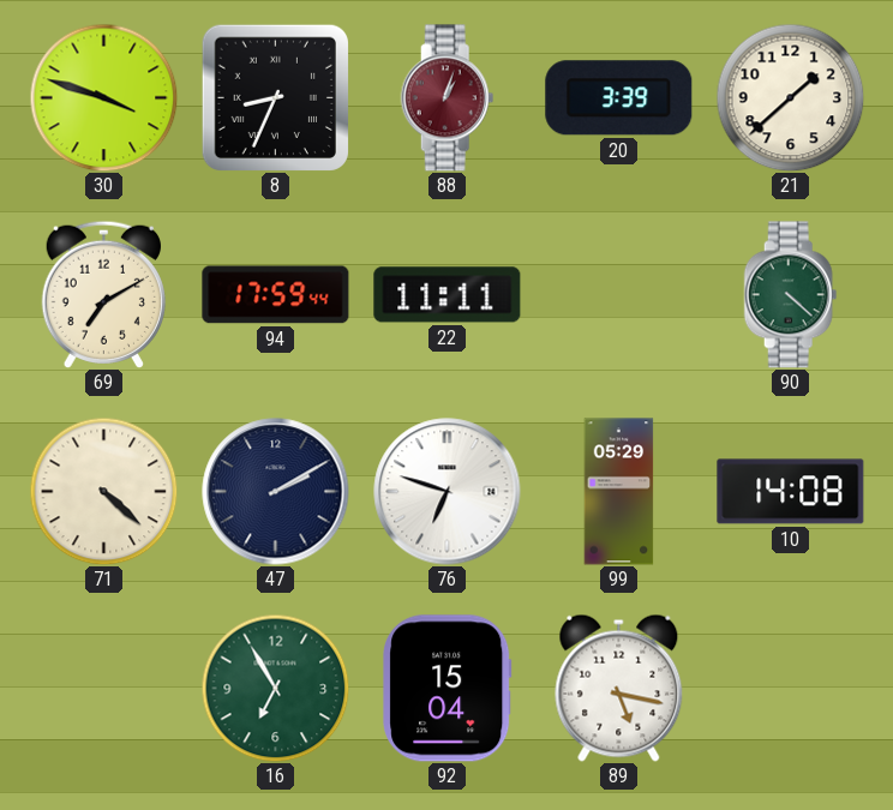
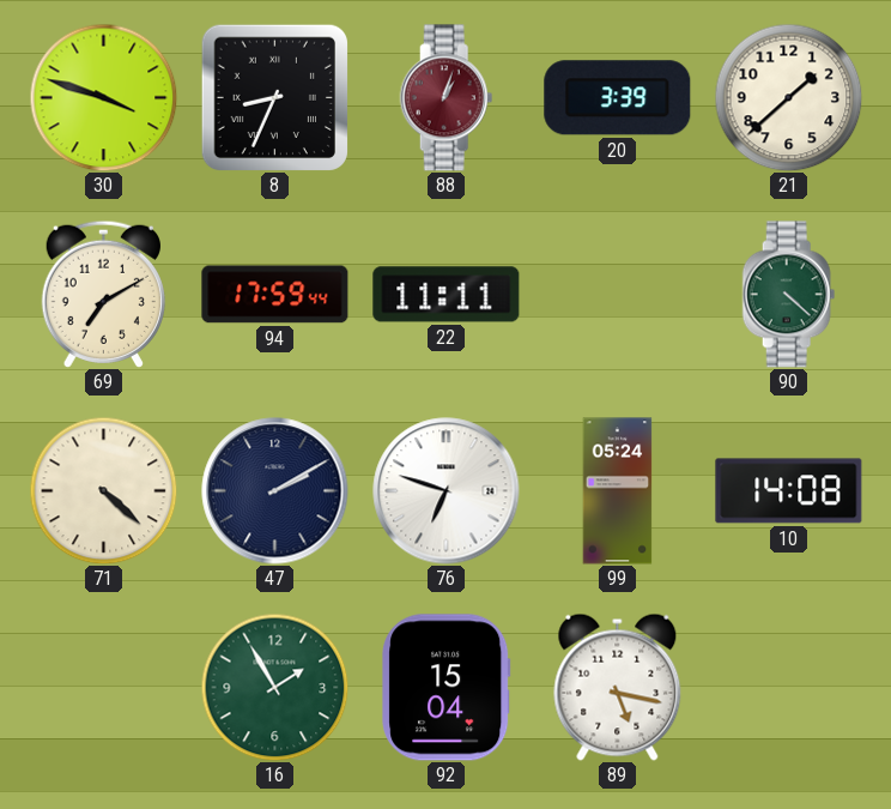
99: 05:29 -> 05:24
16: 6:55 -> 1:55
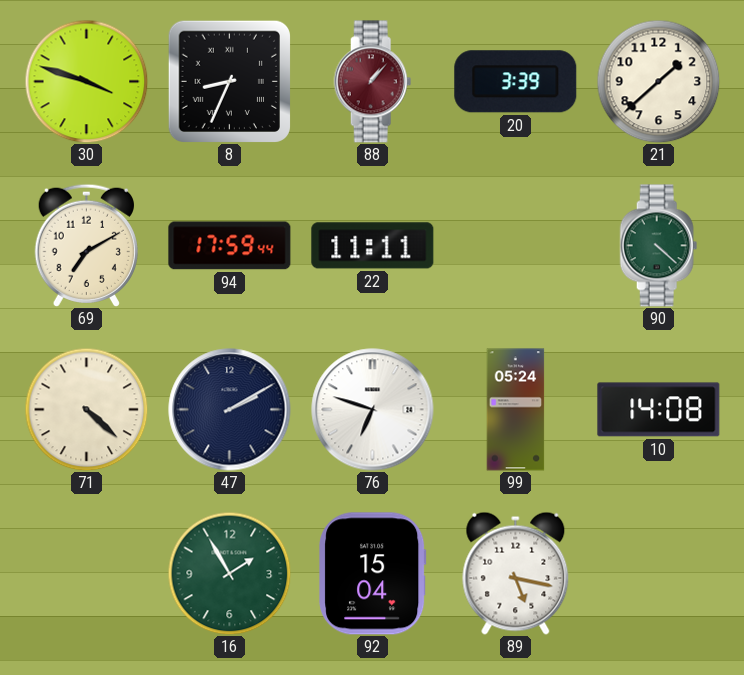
88: 1:03 -> 1:07
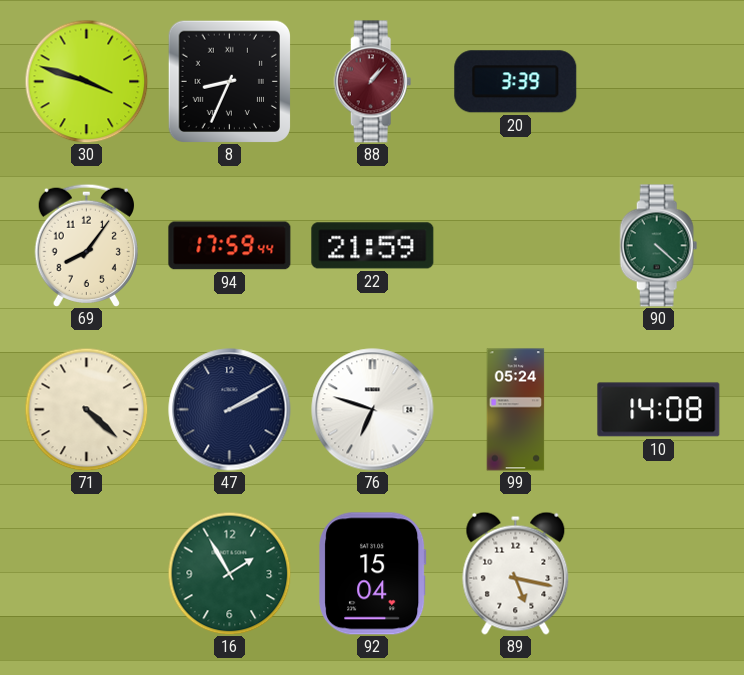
21: 1:38 -> none
69: 7:10 -> 8:06
22: 11:11 -> 21:59
